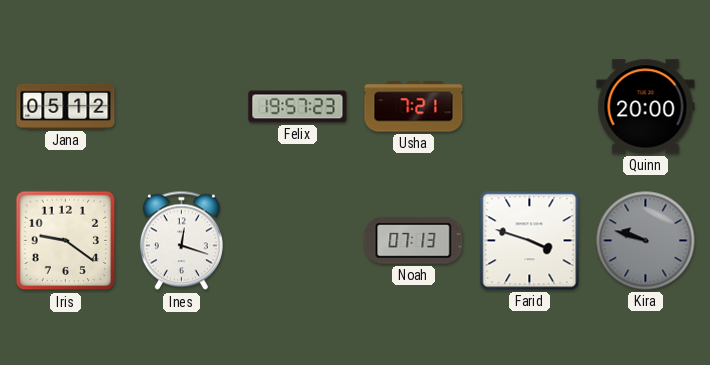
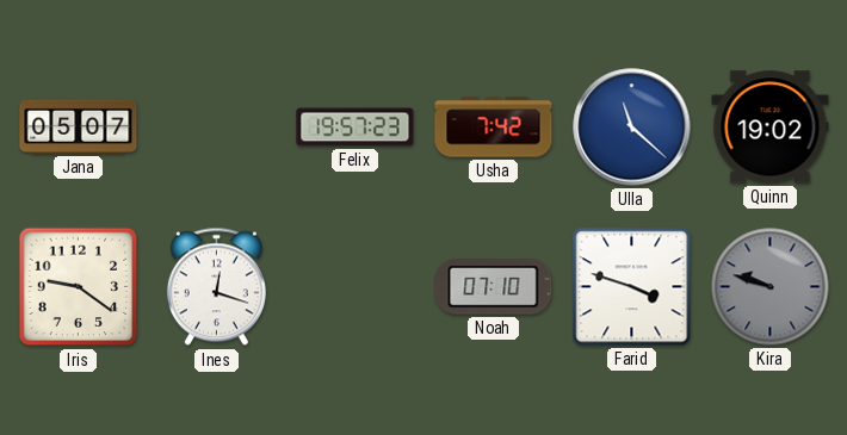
Jana: 05:12 -> 05:07
Usha: 7:21 -> 7:42
Ulla: none -> 11:22
Quinn: 20:00 -> 19:02
Noah: 07:13 -> 07:10
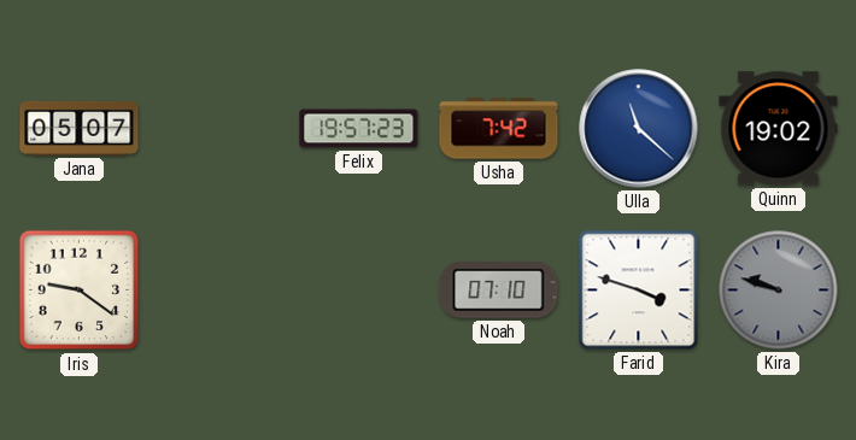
Ines: 12:18 -> none
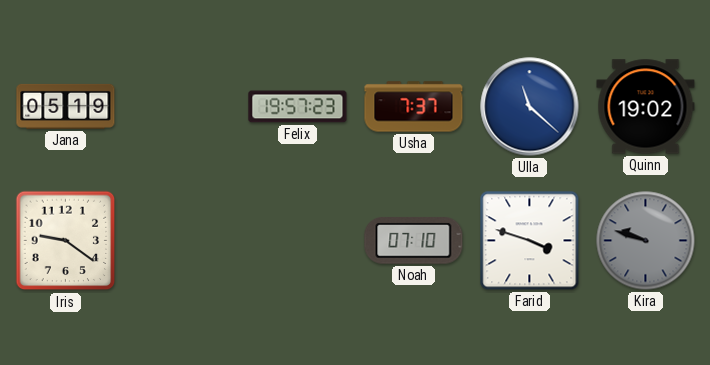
Jana: 05:07 -> 05:19
Usha: 7:42 -> 7:37
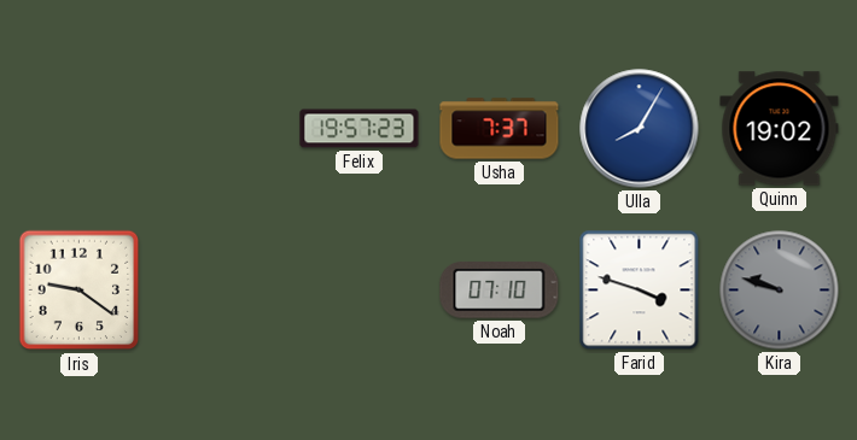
Jana: 05:19 -> none
Ulla: 11:22 -> 8:05
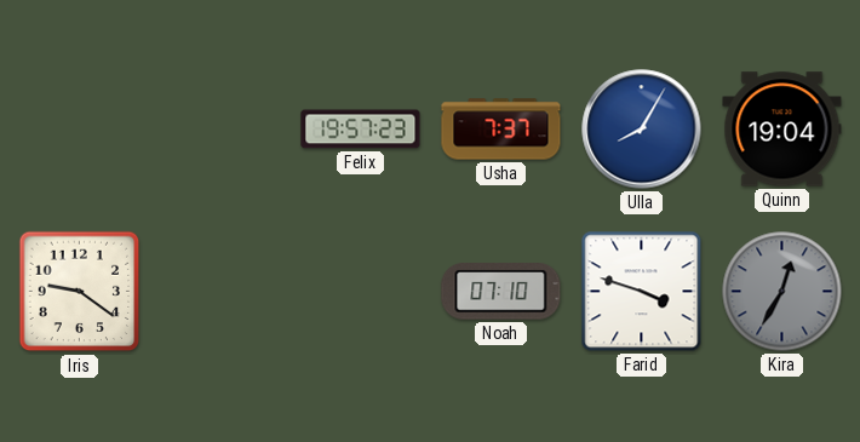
Quinn: 19:02 -> 19:04
Kira: 9:48 -> 12:35
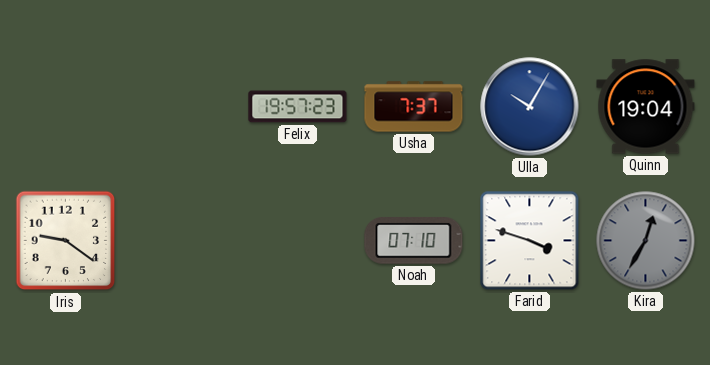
Ulla: 8:05 -> 10:05
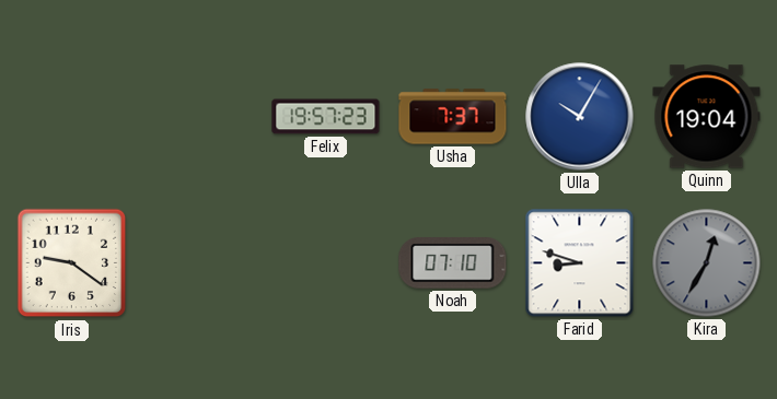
Farid: 3:48 -> 8:48
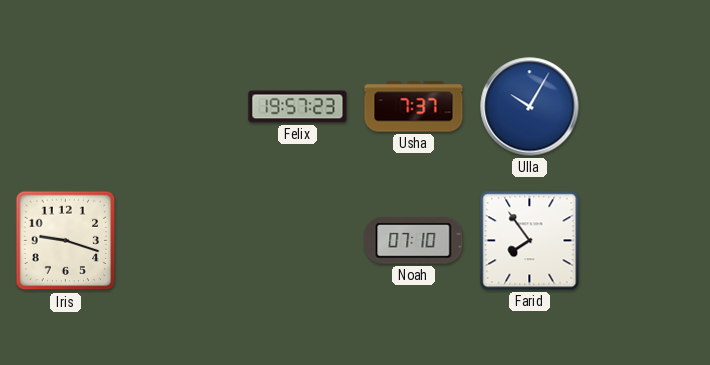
Quinn: 19:04 -> none
Iris: 9:21 -> 9:18
Farid: 8:48 -> 7:54
Kira: 12:35 -> none
